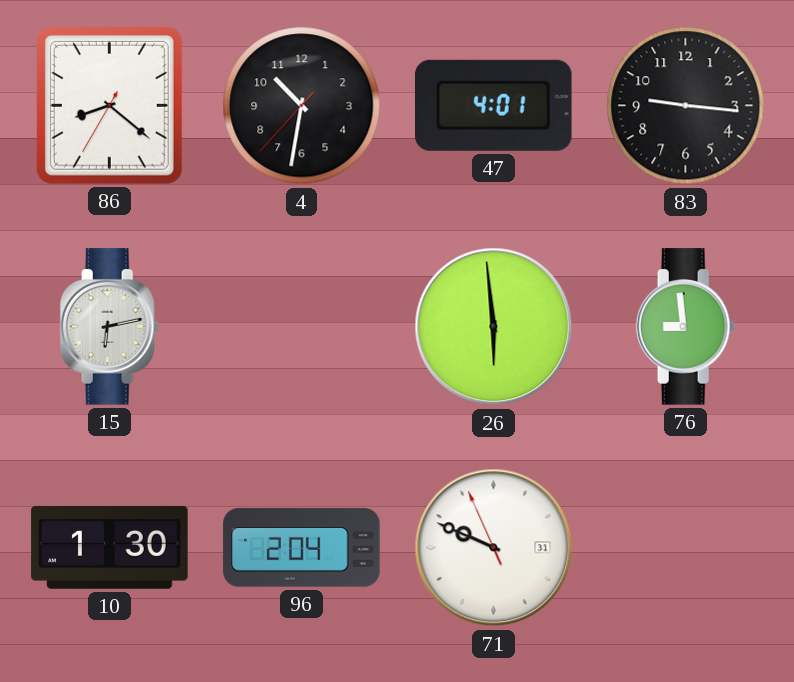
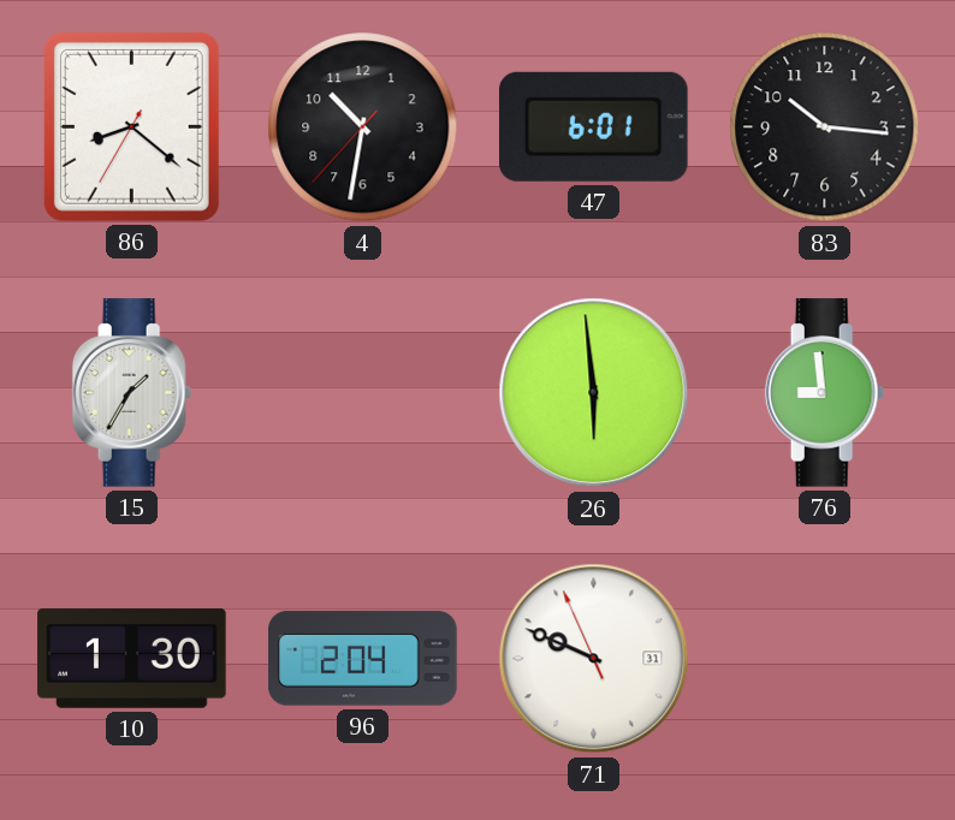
47: 4:01 -> 6:01
83: 9:16 -> 10:16
15: 6:13 -> 1:35
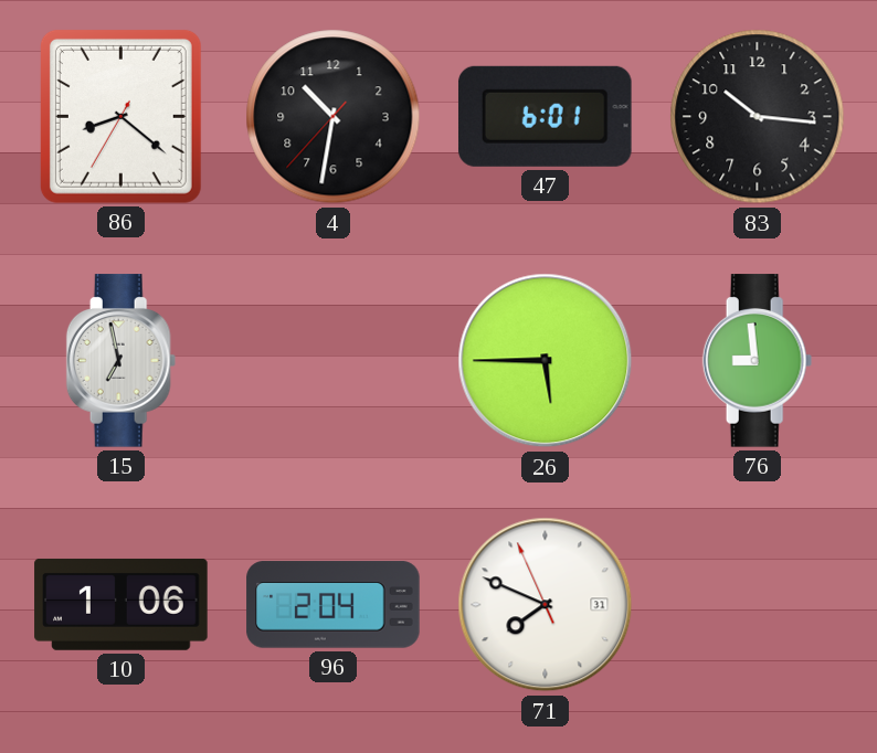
15: 1:35 -> 6:58
26: 5:59 -> 5:45
10: 1:30 -> 1:06
71: 9:48 -> 7:48
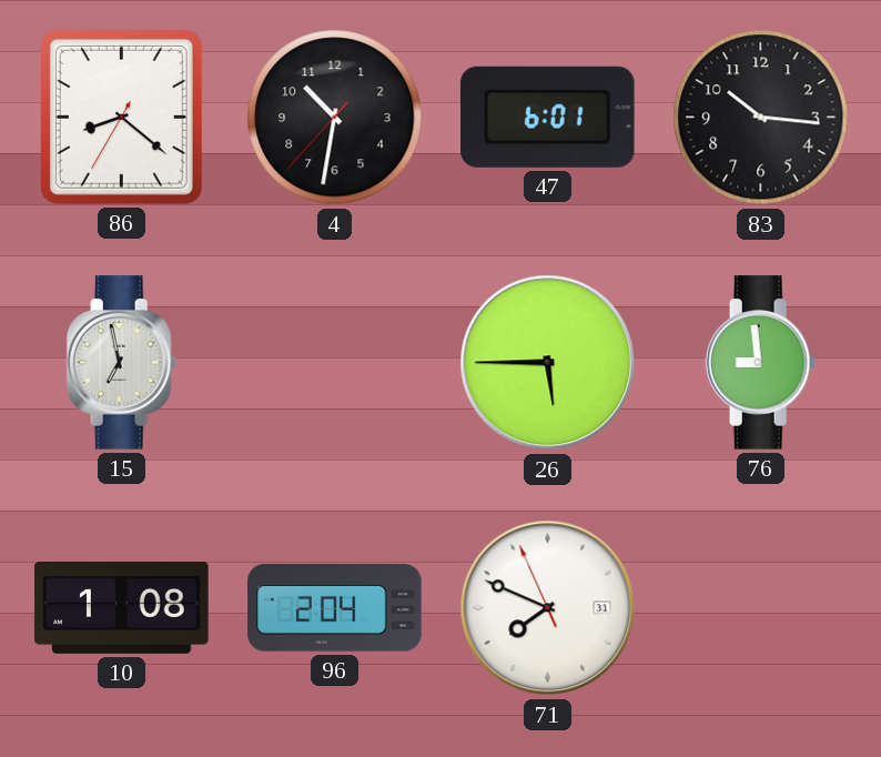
10: 1:06 -> 1:08
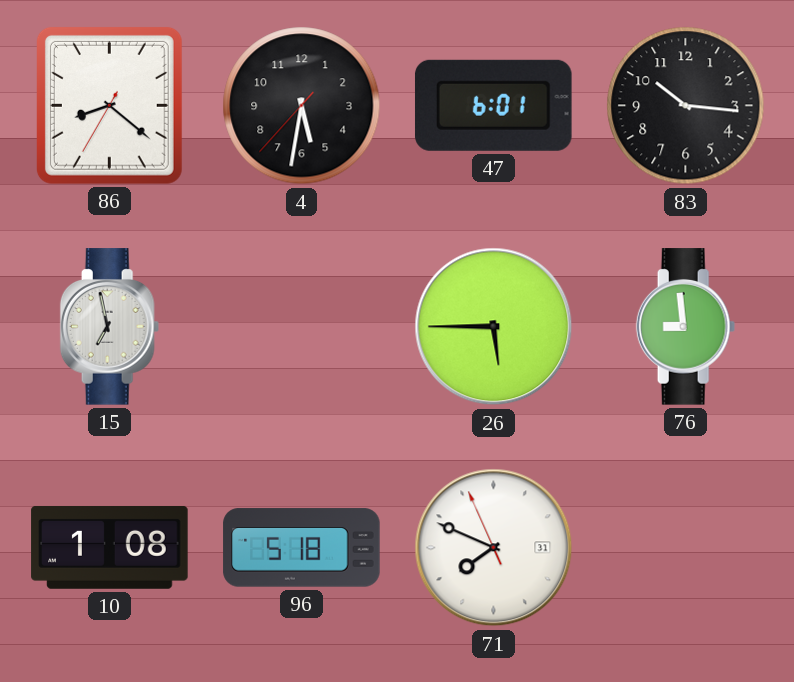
4: 10:31 -> 5:31
96: 2:04 -> 5:18
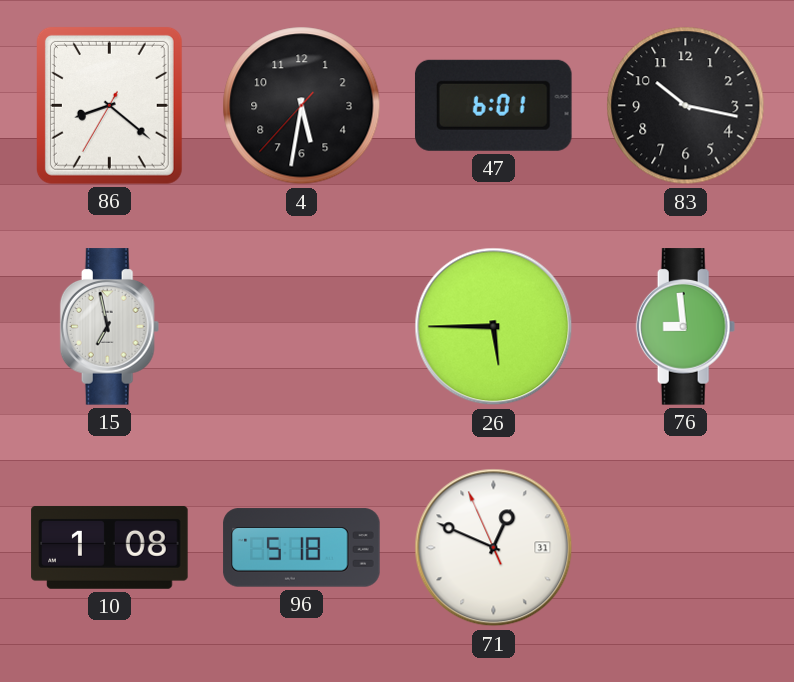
83: 10:16 -> 10:17
71: 7:48 -> 12:48
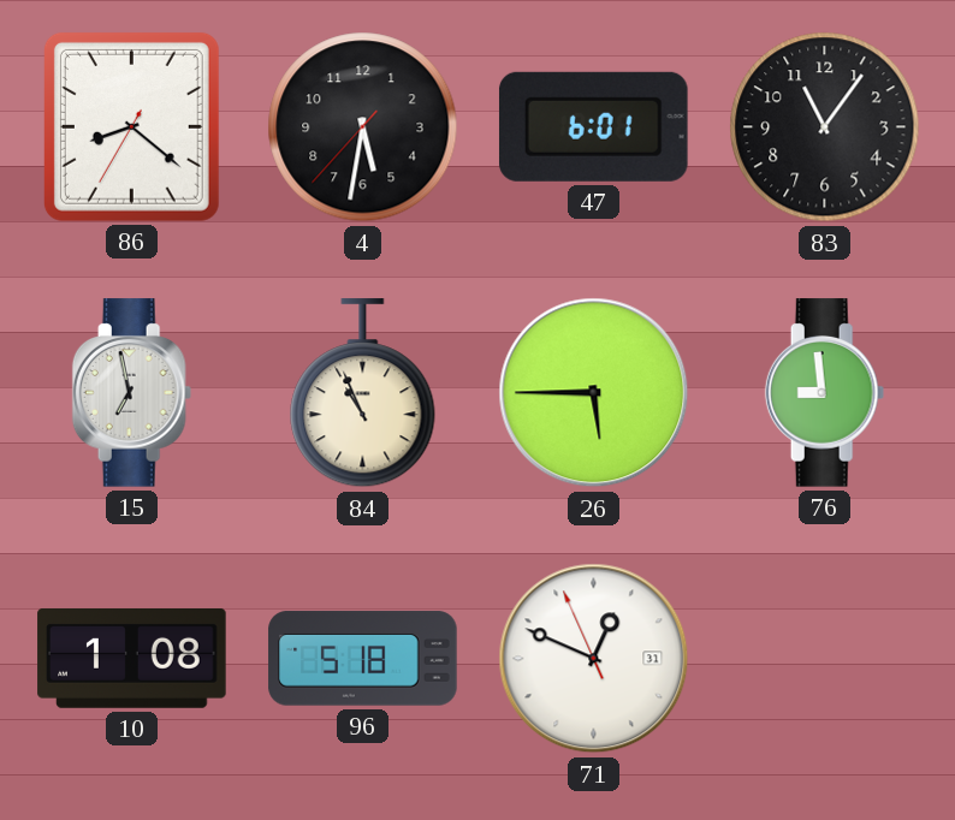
83: 10:17 -> 11:06
84: none -> 10:56
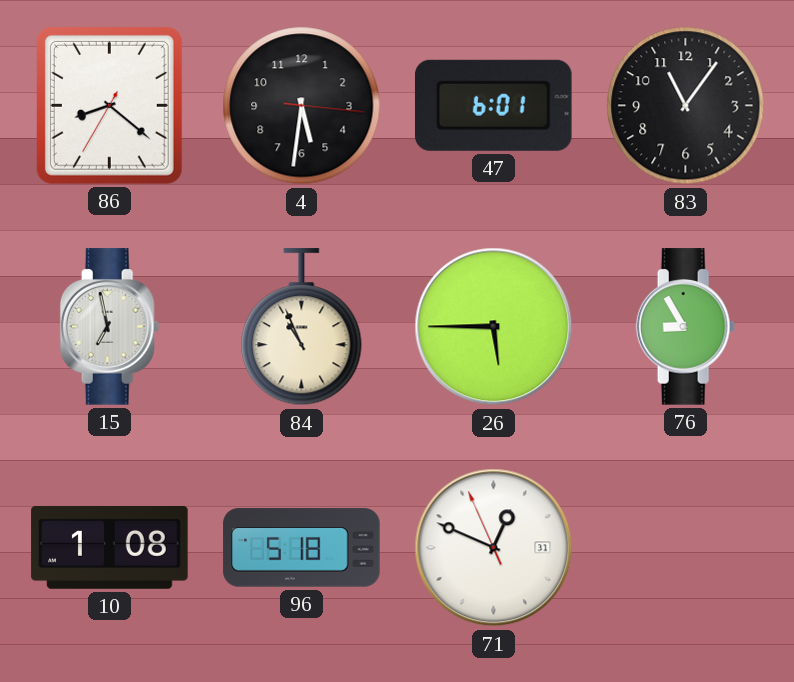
4: 5:31:37 -> 5:31:16
76: 8:59 -> 8:55
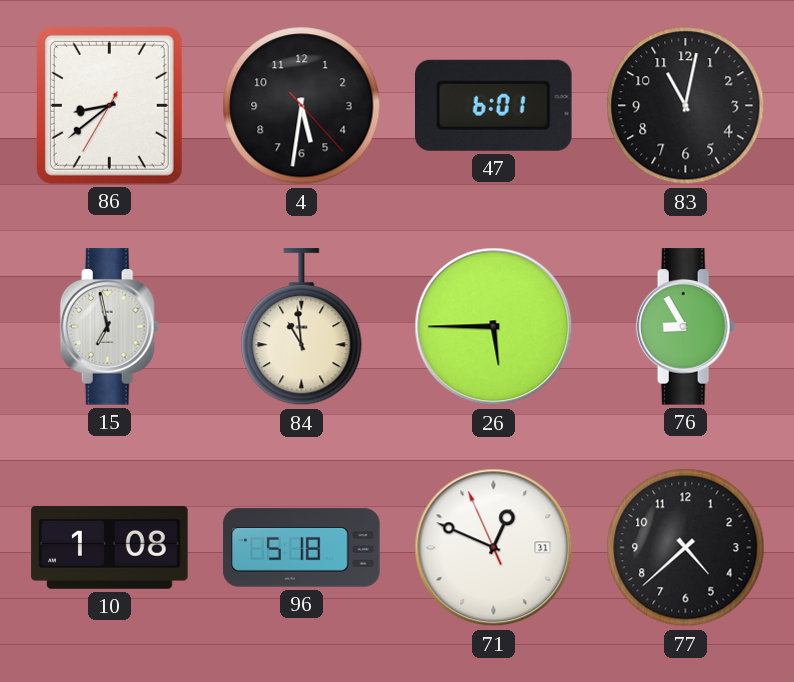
86: 8:21 -> 8:38
4: 5:31:16 -> 5:31:23
83: 11:06 -> 11:02
84: 10:56 -> 10:59
77: none -> 4:38
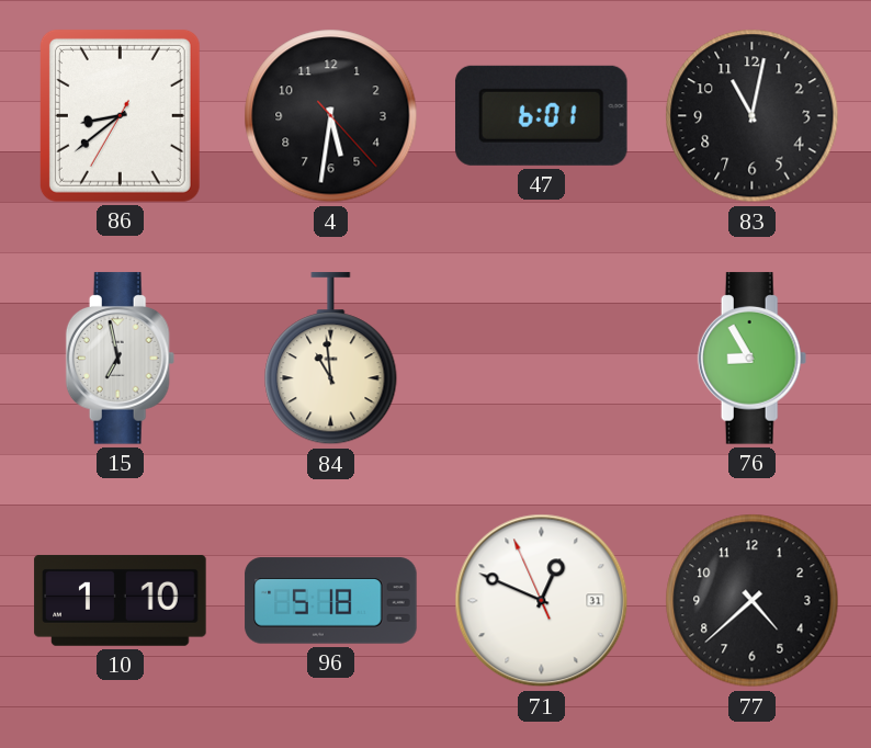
26: 5:45 -> none
10: 1:08 -> 1:10
